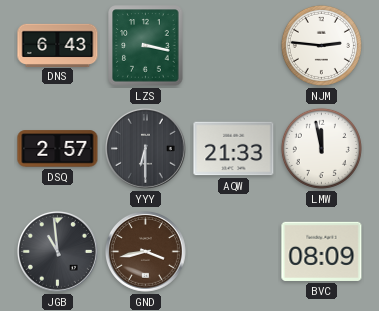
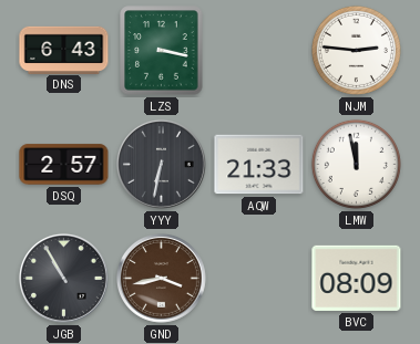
YYY: 6:30 -> 6:32
JGB: 10:59 -> 10:55
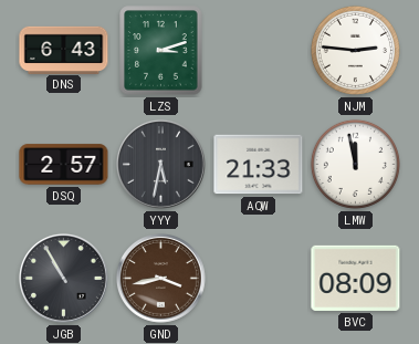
LZS: 3:17 -> 3:12
YYY: 6:32 -> 5:32
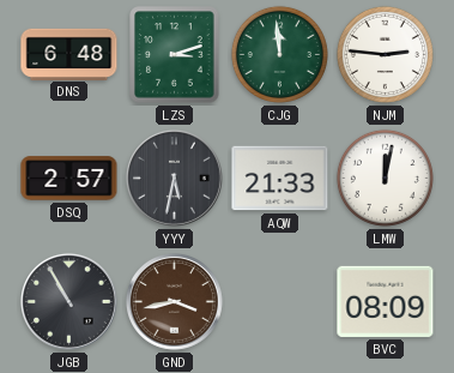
DNS: 6:43 -> 6:48
CJG: none -> 11:59
LMW: 11:58 -> 12:02
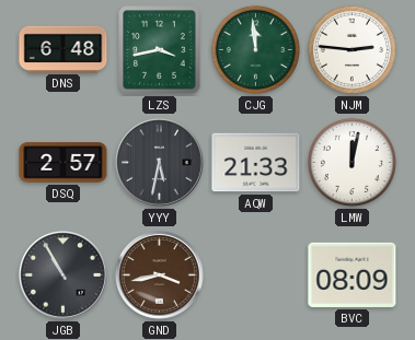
LZS: 3:12 -> 3:43
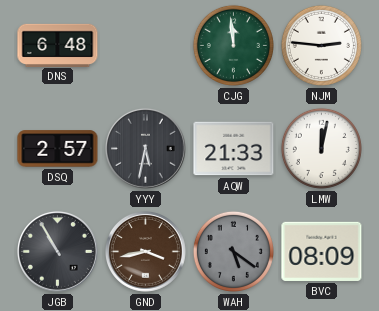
LZS: 3:43 -> none
WAH: none -> 5:21
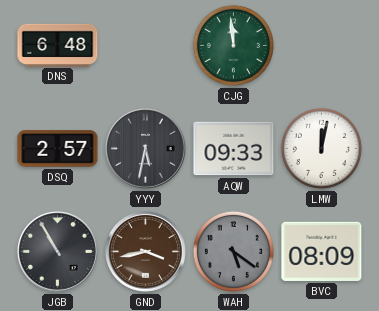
NJM: 2:46 -> none
AQW: 21:33 -> 09:33
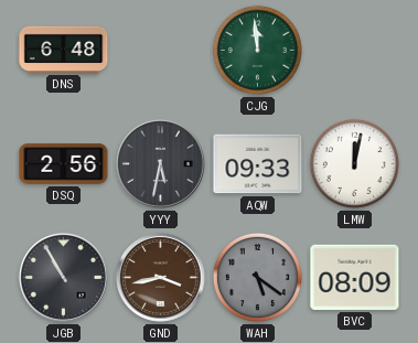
DSQ: 2:57 -> 2:56
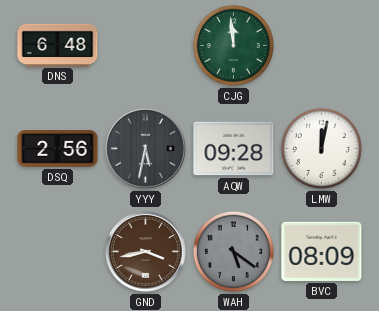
AQW: 09:33 -> 09:28
JGB: 10:55 -> none
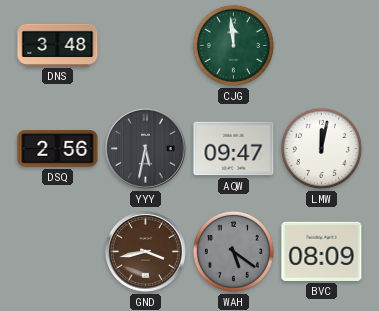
DNS: 6:48 -> 3:48
AQW: 09:28 -> 09:47
